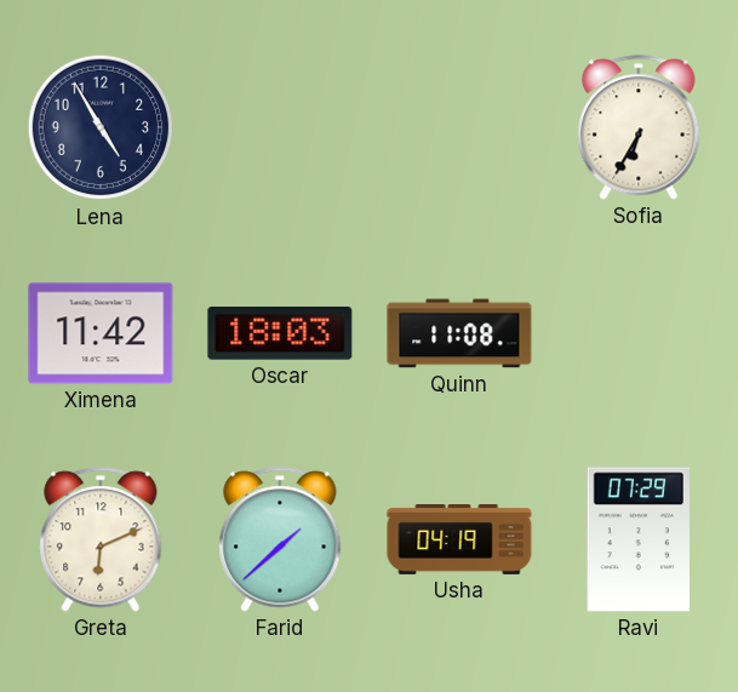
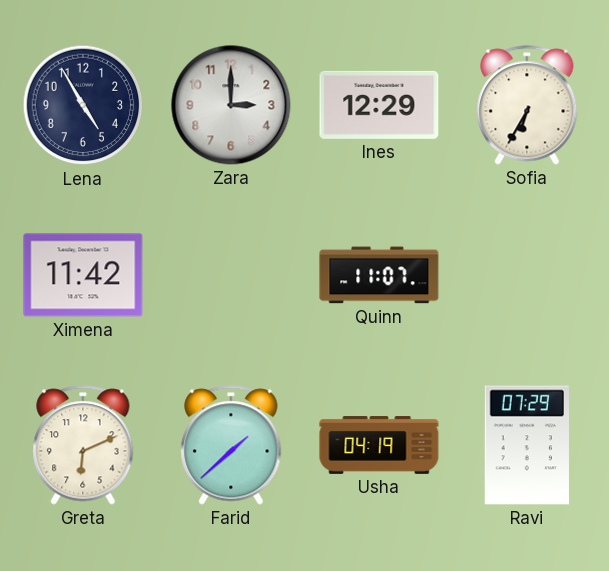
Zara: none -> 3:00
Ines: none -> 12:29
Oscar: 18:03 -> none
Quinn: 11:08 -> 11:07
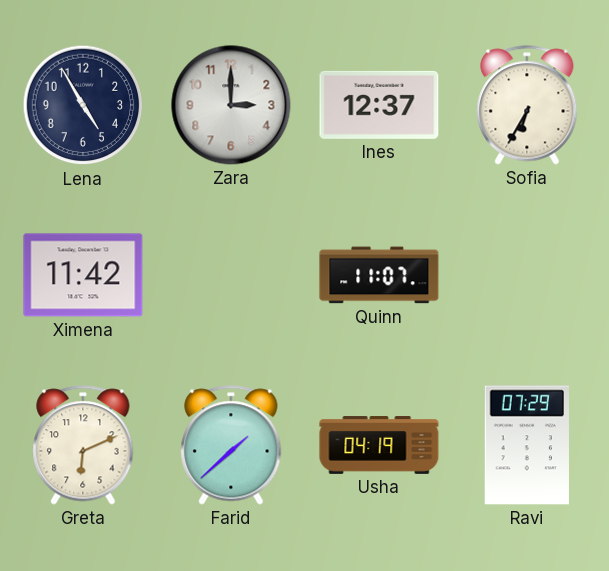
Ines: 12:29 -> 12:37
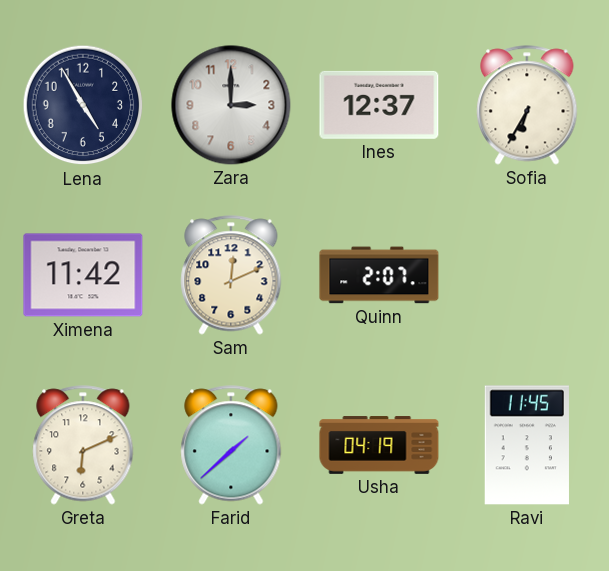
Sam: none -> 12:11
Quinn: 11:07 -> 2:07
Ravi: 07:29 -> 11:45
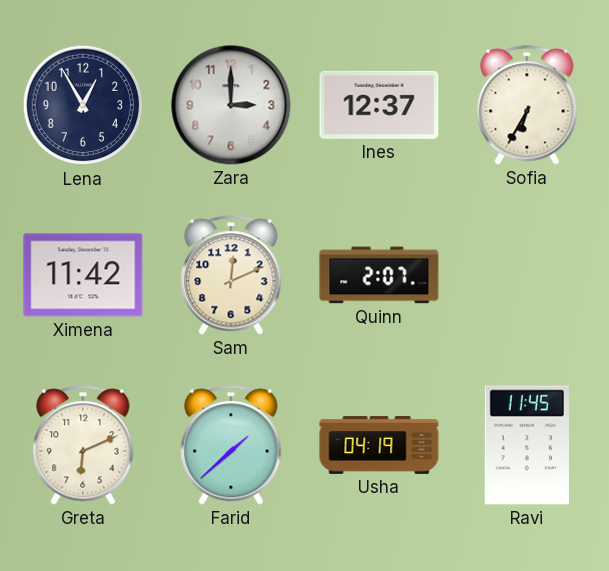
Lena: 4:55 -> 12:55
